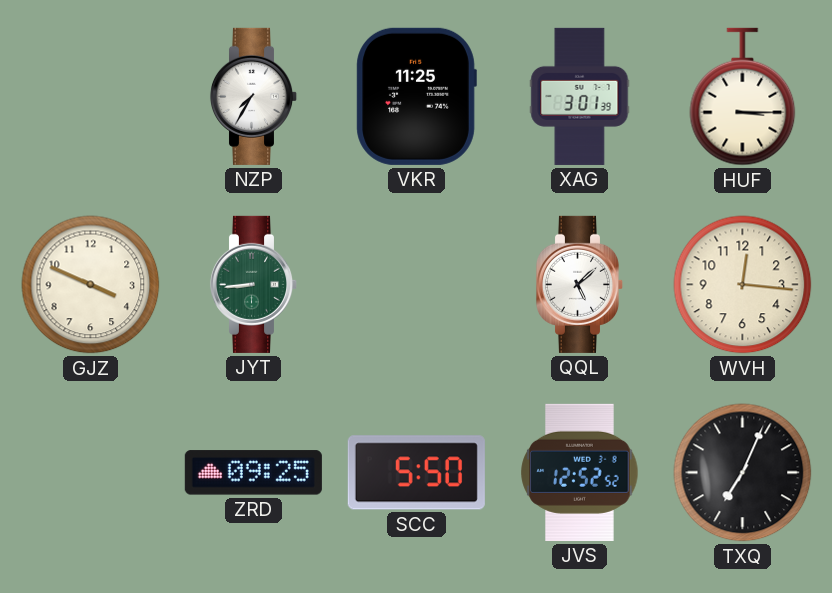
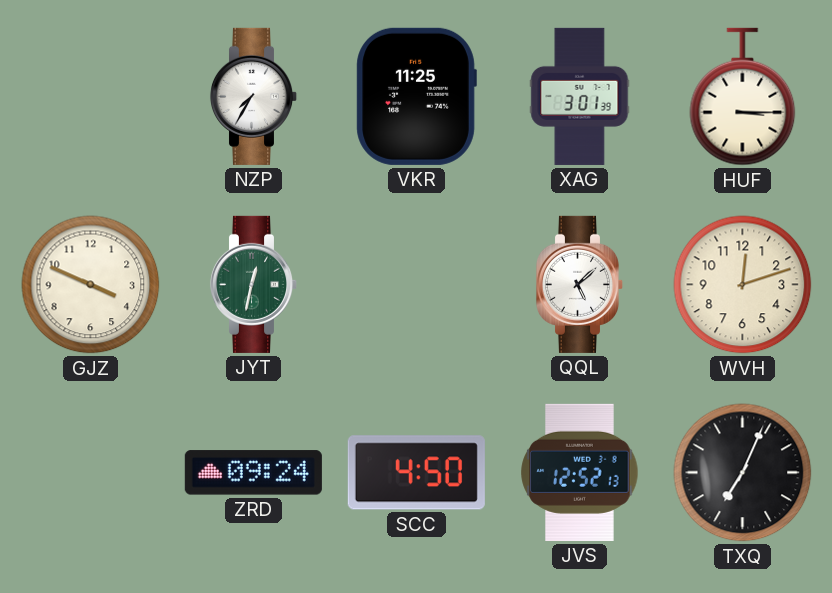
JYT: 8:44 -> 12:32
WVH: 12:16 -> 12:12
ZRD: 09:25 -> 09:24
SCC: 5:50 -> 4:50
JVS: 12:52:52 -> 12:52:13
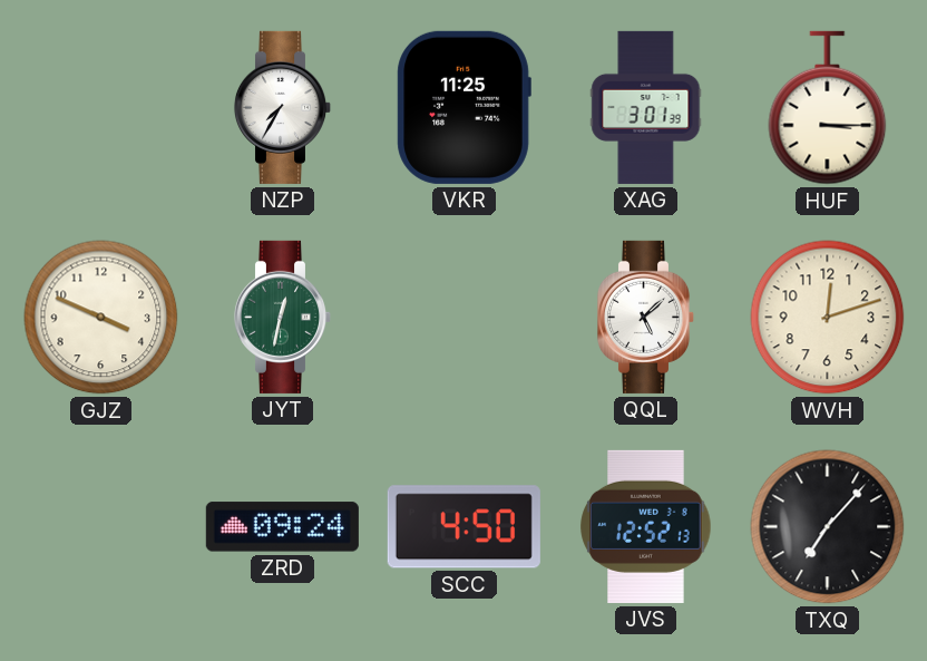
TXQ: 7:04 -> 7:07
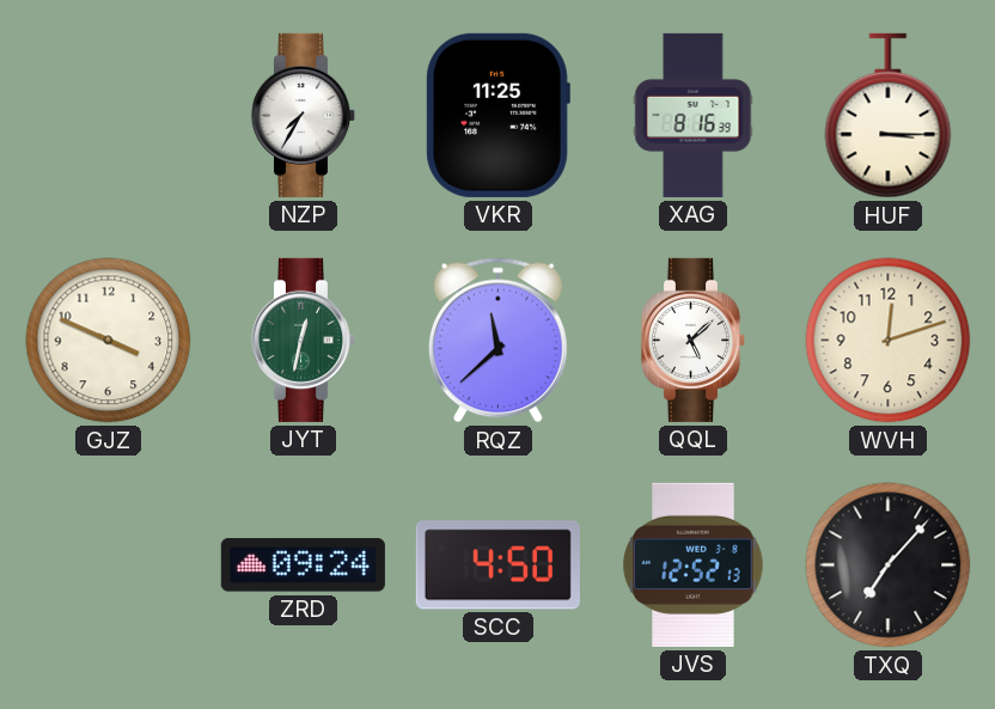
XAG: 3:01 -> 8:16
RQZ: none -> 11:38
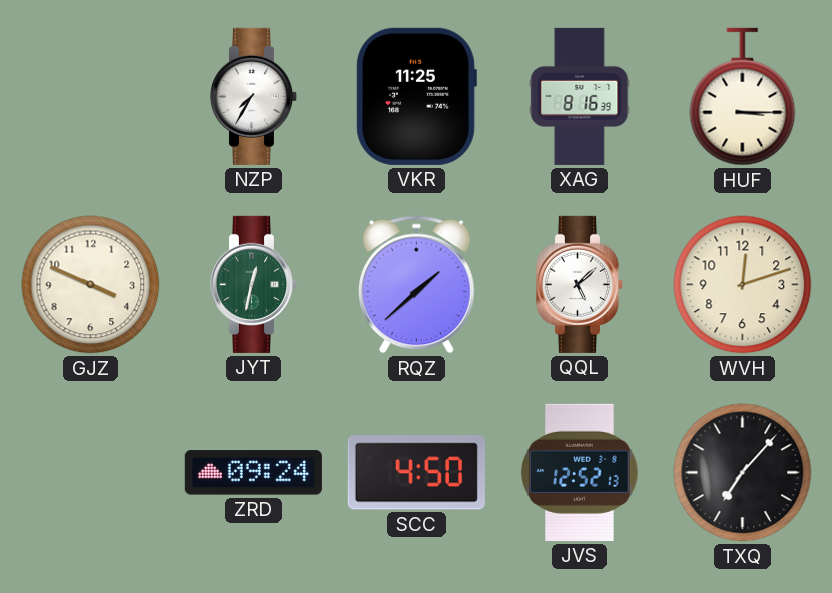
RQZ: 11:38 -> 1:38
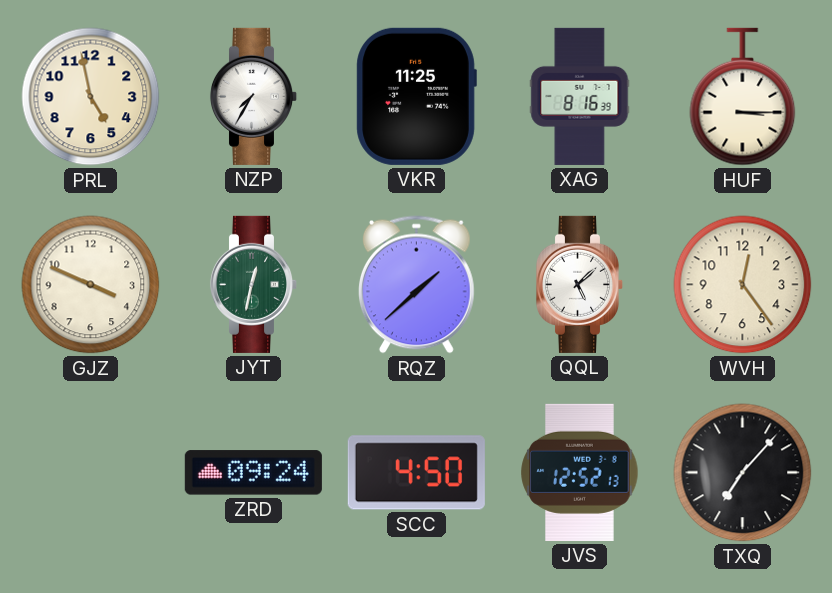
PRL: none -> 4:58
WVH: 12:12 -> 12:24
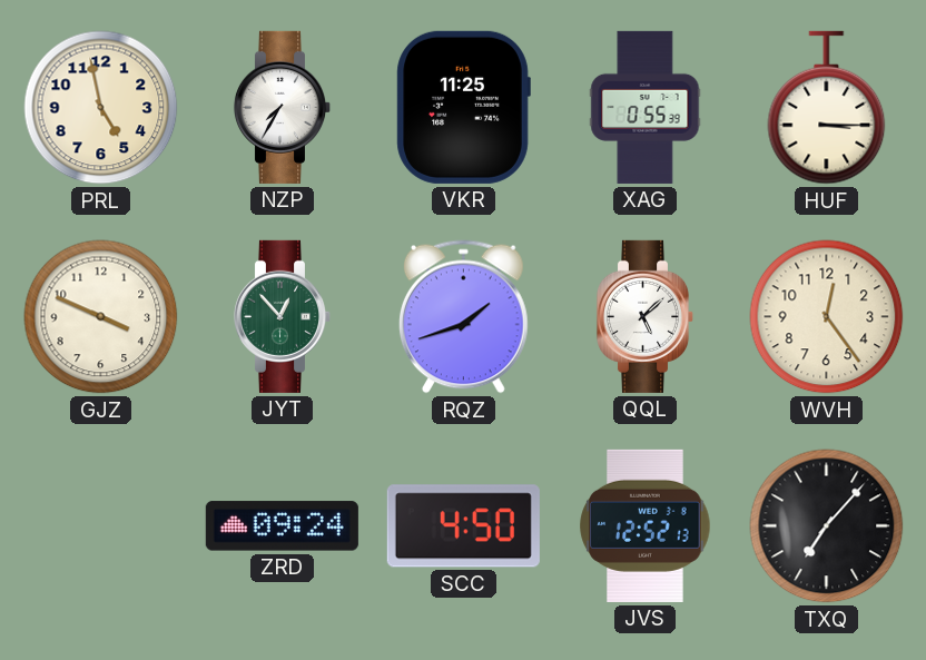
XAG: 8:16 -> 0:55
JYT: 12:32 -> 12:53
RQZ: 1:38 -> 1:42
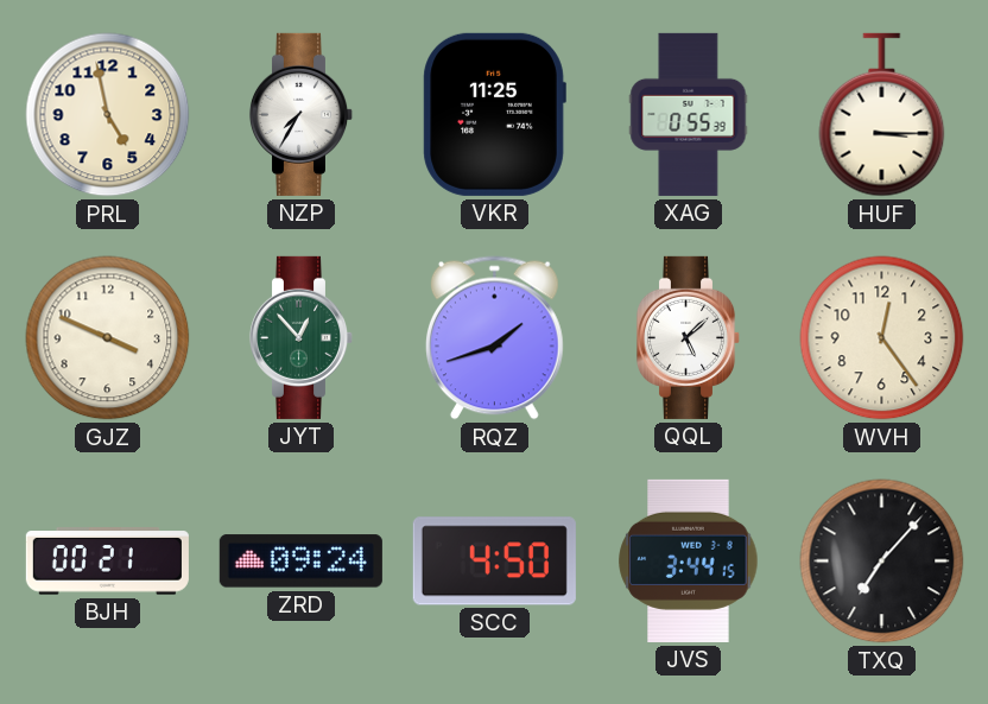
BJH: none -> 00:21
JVS: 12:52 -> 3:44
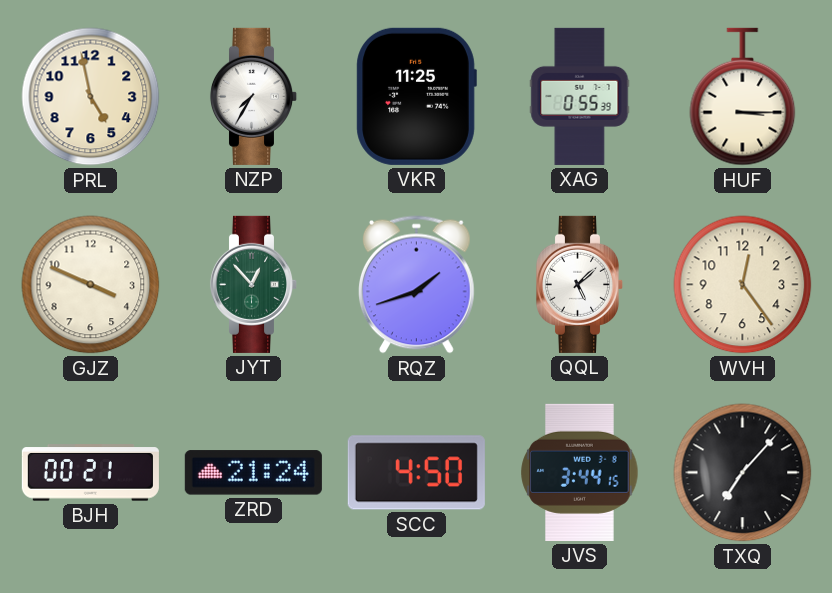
ZRD: 09:24 -> 21:24
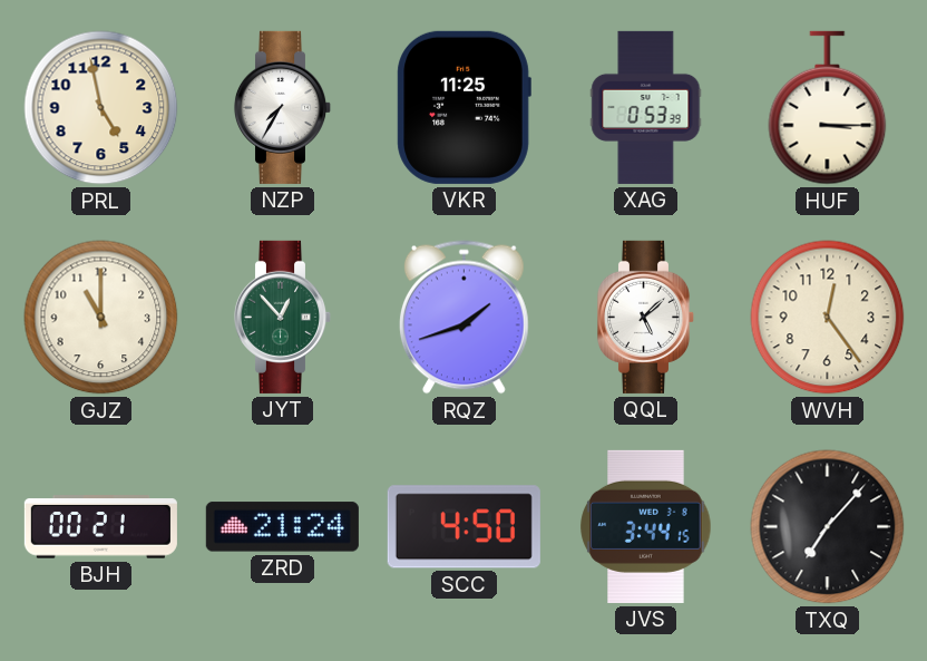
XAG: 0:55 -> 0:53
GJZ: 3:49 -> 11:00
